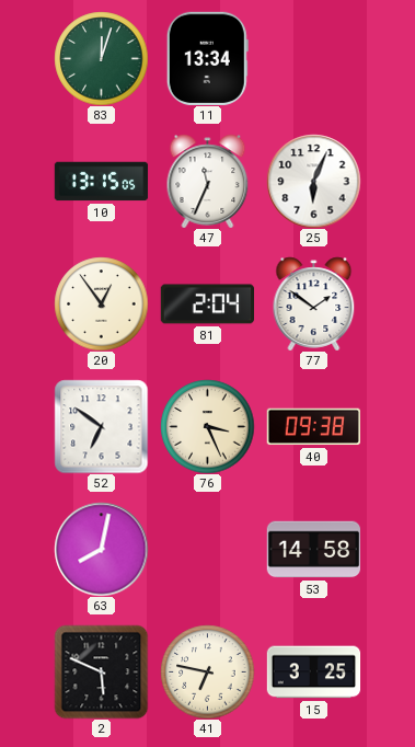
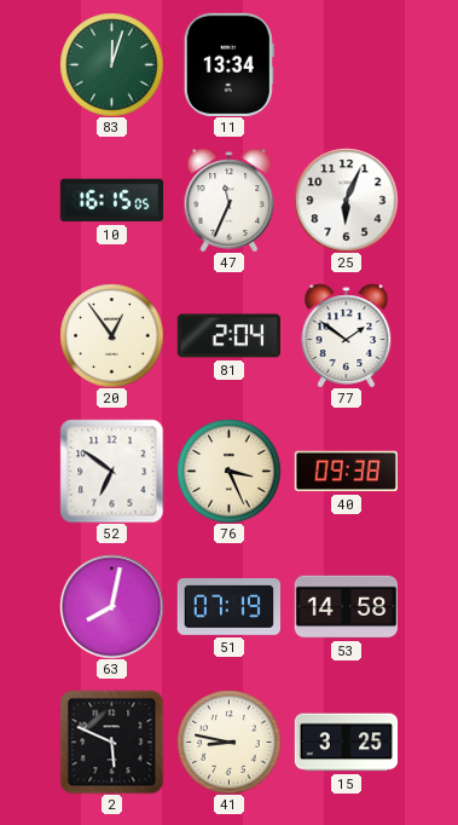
10: 13:15 -> 16:15
51: none -> 07:19
41: 6:47 -> 8:47
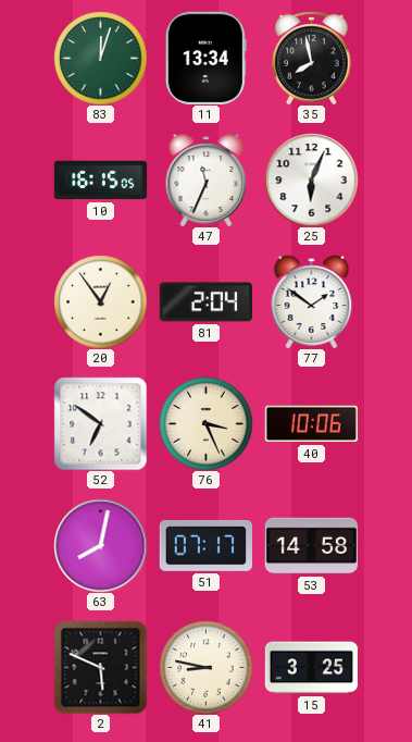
35: none -> 7:58
40: 09:38 -> 10:06
51: 07:19 -> 07:17
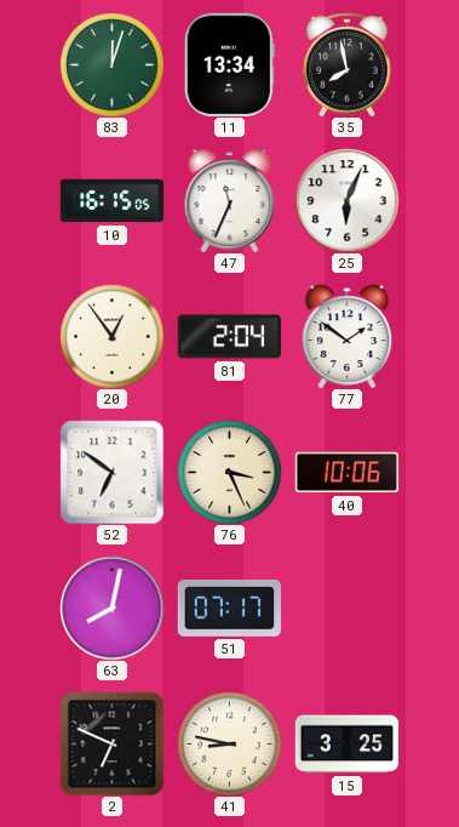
53: 14:58 -> none
2: 5:49 -> 6:49
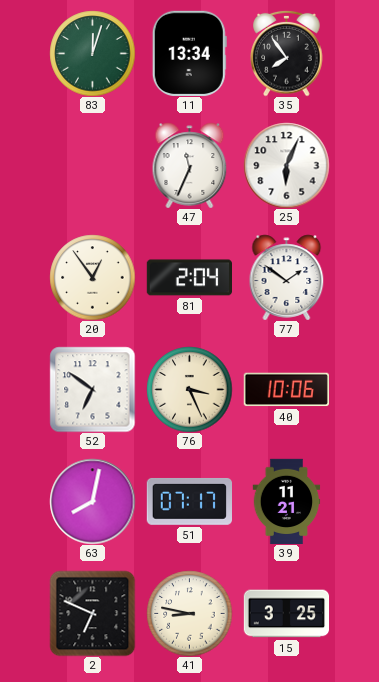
35: 7:58 -> 7:54
10: 16:15 -> none
39: none -> 11:21
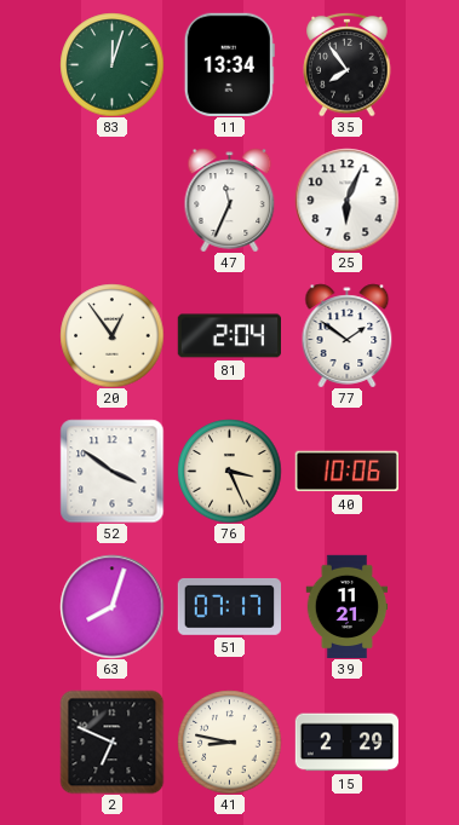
52: 6:51 -> 3:51
63: 8:02 -> 8:03
15: 3:25 -> 2:29
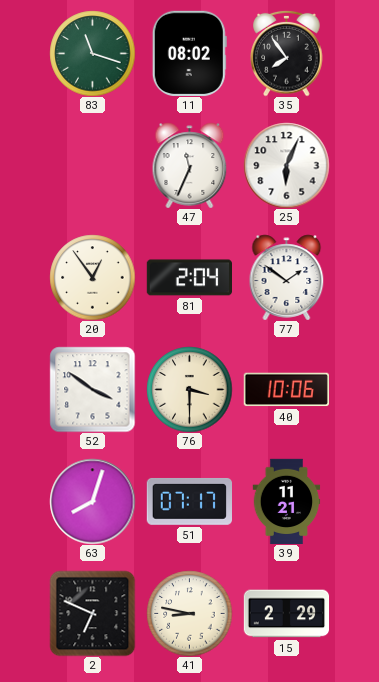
83: 12:03 -> 11:18
11: 13:34 -> 08:02
76: 3:26 -> 3:30
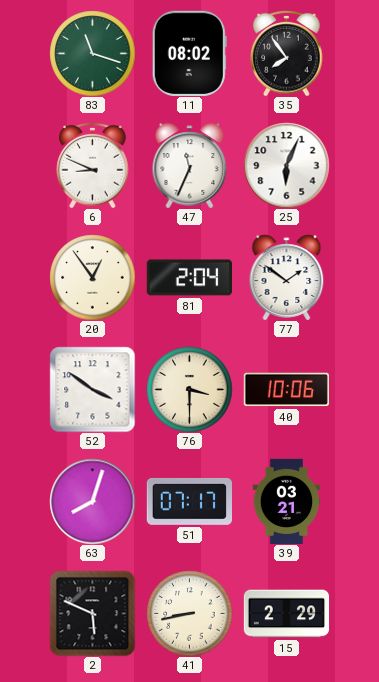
6: none -> 8:49
39: 11:21 -> 03:21
2: 6:49 -> 5:49
41: 8:47 -> 8:43
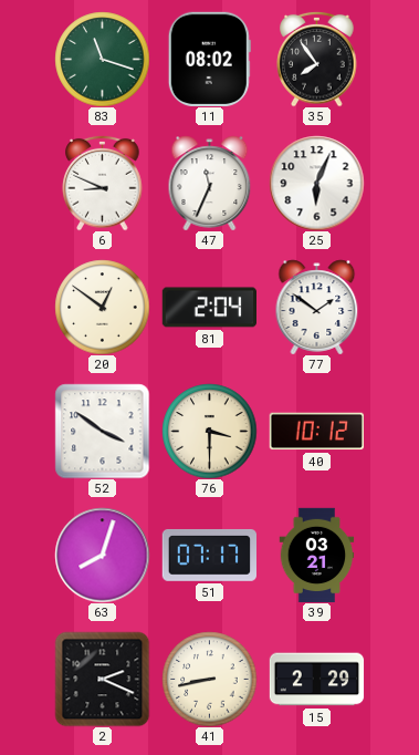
20: 12:54 -> 12:51
40: 10:06 -> 10:12
2: 5:49 -> 2:19
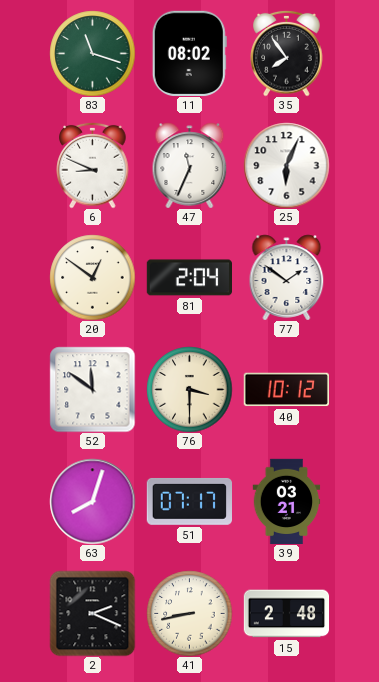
52: 3:51 -> 11:51
15: 2:29 -> 2:48
